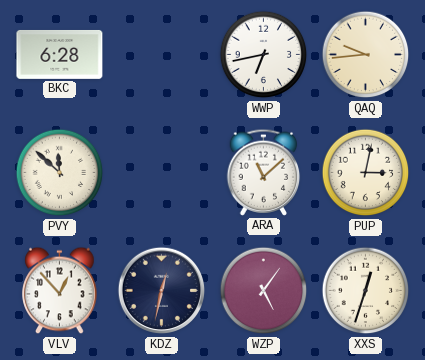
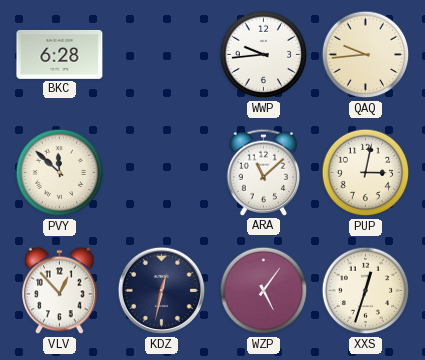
WWP: 6:43 -> 9:44
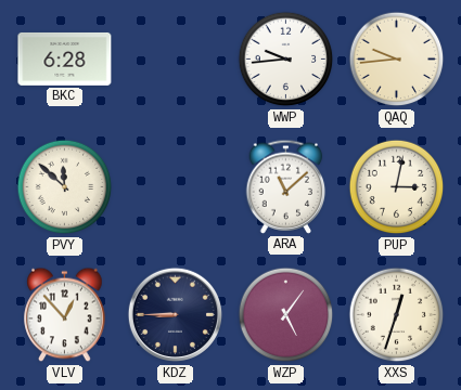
KDZ: 12:32 -> 8:45
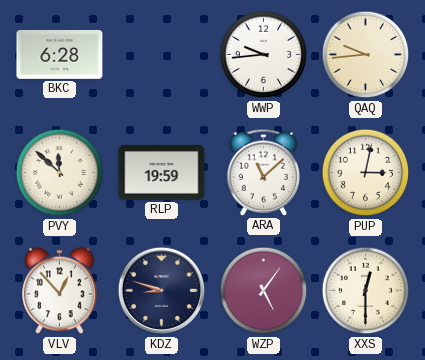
RLP: none -> 19:59
KDZ: 8:45 -> 8:48
XXS: 12:33 -> 12:30
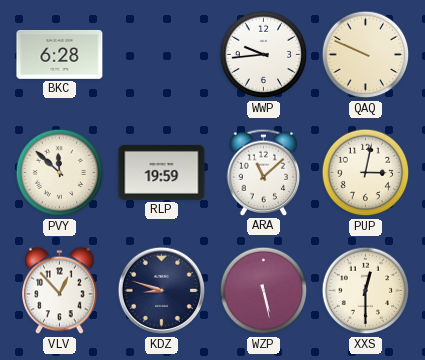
QAQ: 9:44 -> 9:49
WZP: 5:06 -> 5:28
